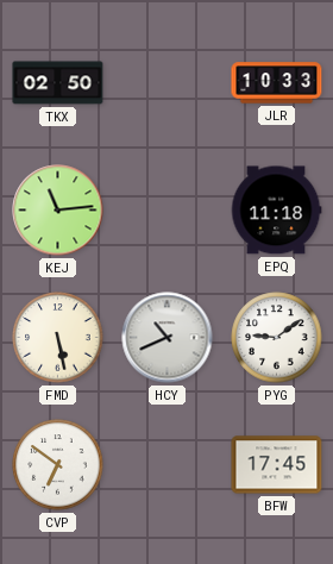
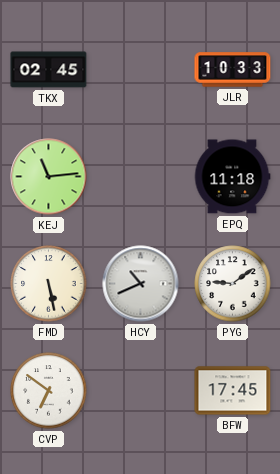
TKX: 02:50 -> 02:45
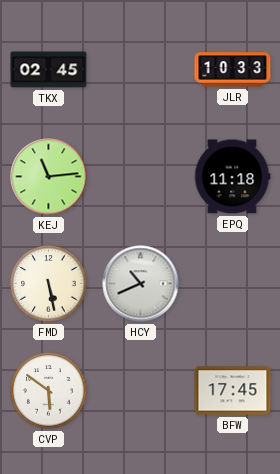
PYG: 9:09 -> none
CVP: 6:51 -> 5:51
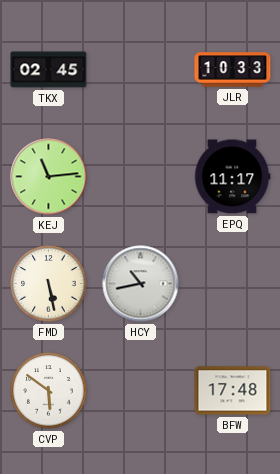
EPQ: 11:18 -> 11:17
HCY: 10:41 -> 10:43
BFW: 17:45 -> 17:48
